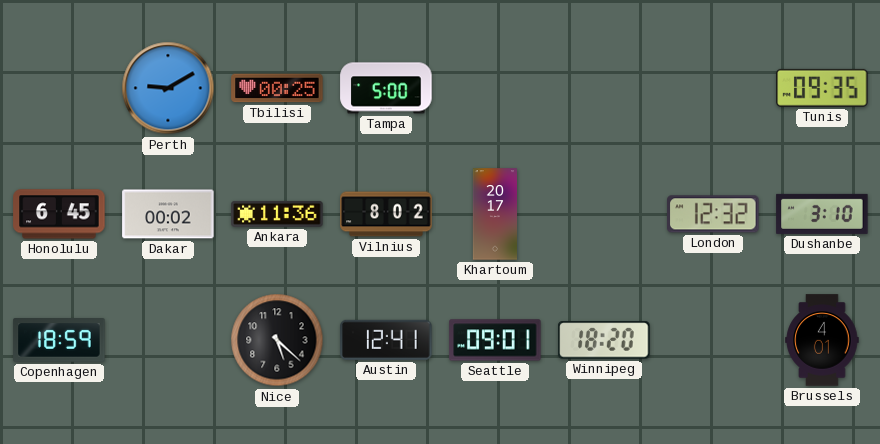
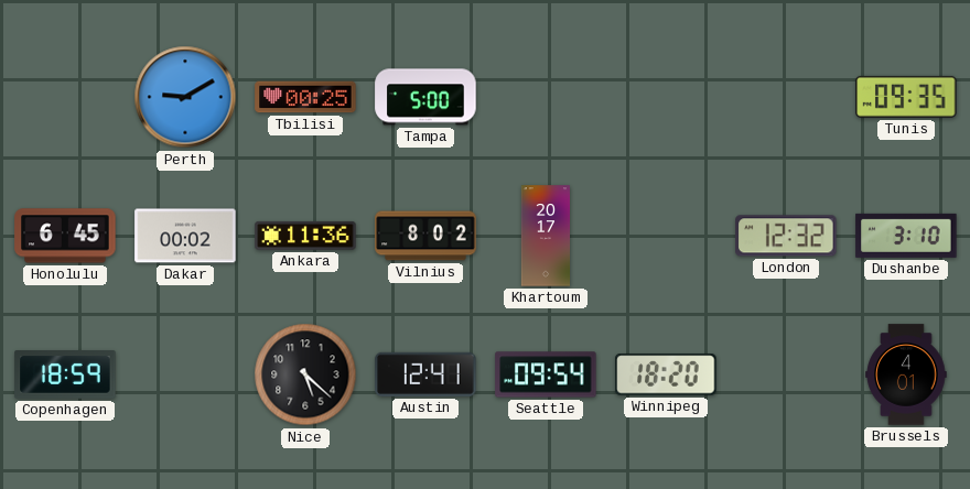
Seattle: 09:01 -> 09:54
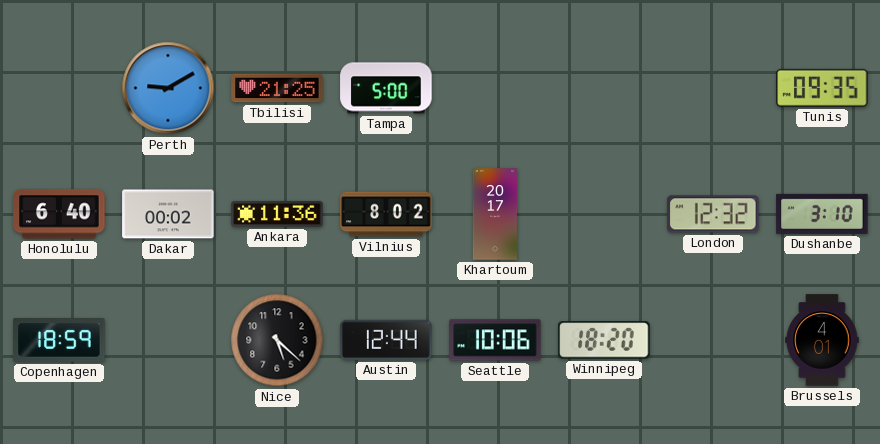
Tbilisi: 00:25 -> 21:25
Honolulu: 6:45 -> 6:40
Austin: 12:41 -> 12:44
Seattle: 09:54 -> 10:06
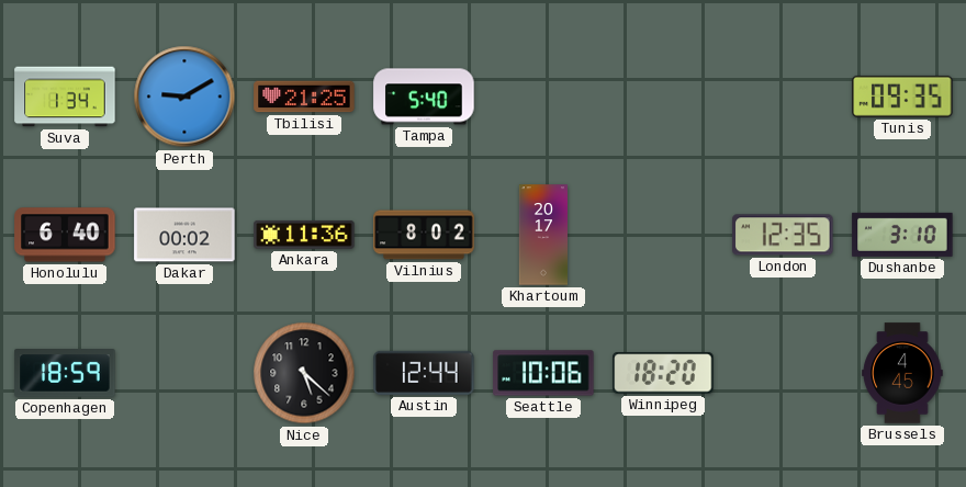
Suva: none -> 1:34
Tampa: 5:00 -> 5:40
London: 12:32 -> 12:35
Brussels: 4:01 -> 4:45
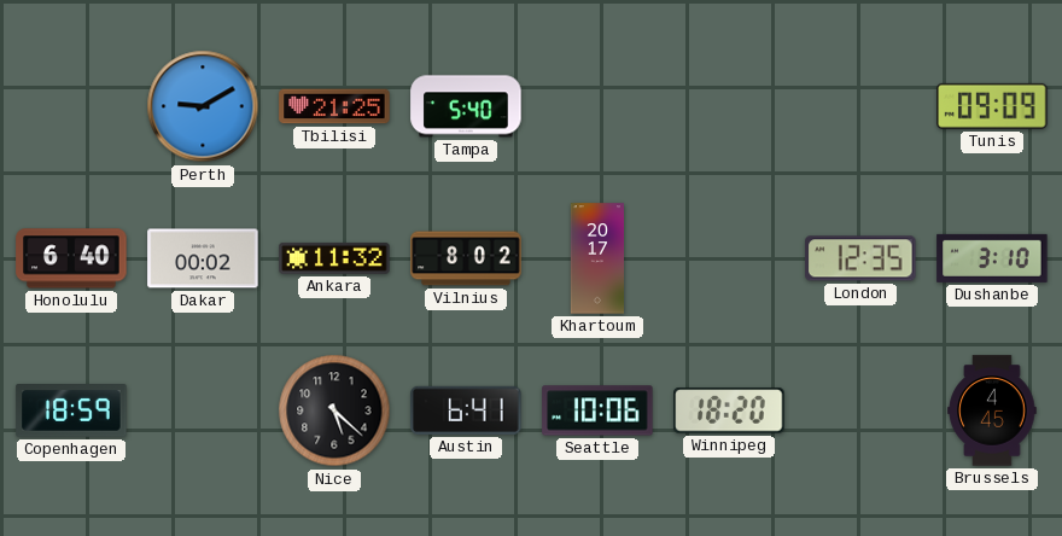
Suva: 1:34 -> none
Tunis: 09:35 -> 09:09
Ankara: 11:36 -> 11:32
Austin: 12:44 -> 6:41
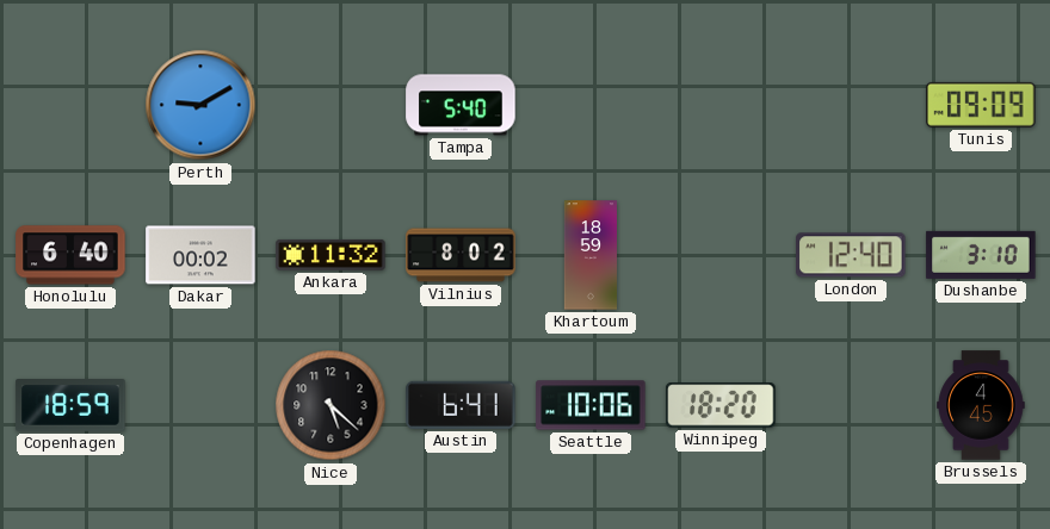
Tbilisi: 21:25 -> none
Khartoum: 20:17 -> 18:59
London: 12:35 -> 12:40
